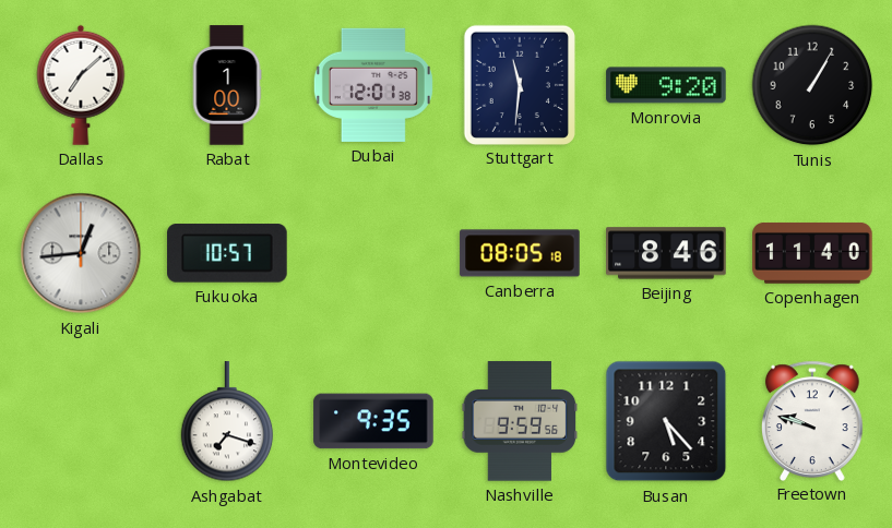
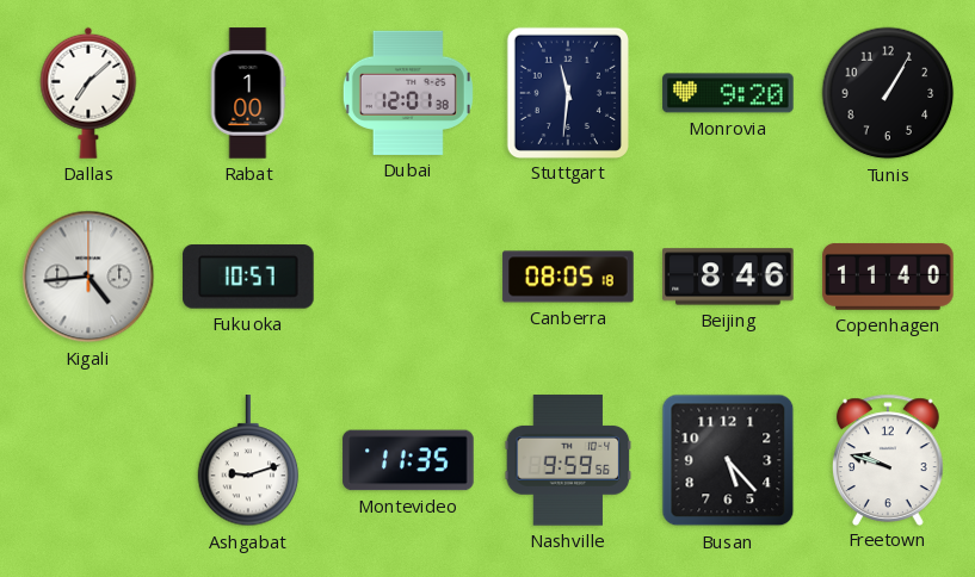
Kigali: 12:44 -> 4:44
Ashgabat: 7:18 -> 9:12
Montevideo: 9:35 -> 11:35
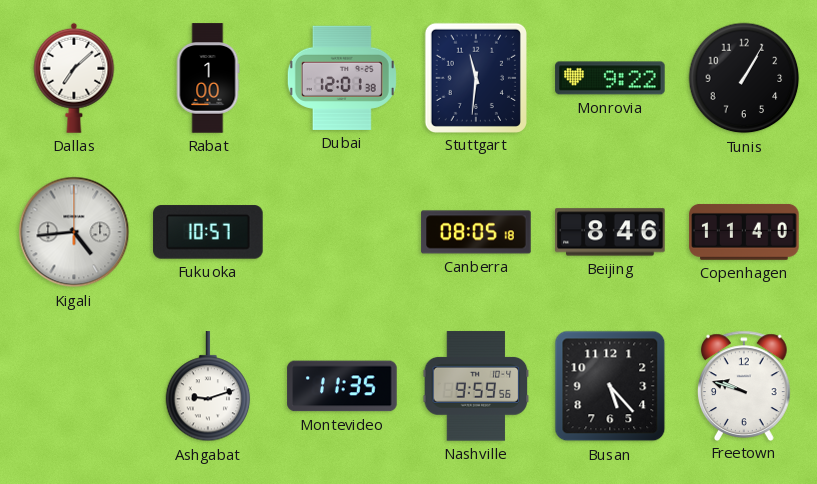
Monrovia: 9:20 -> 9:22
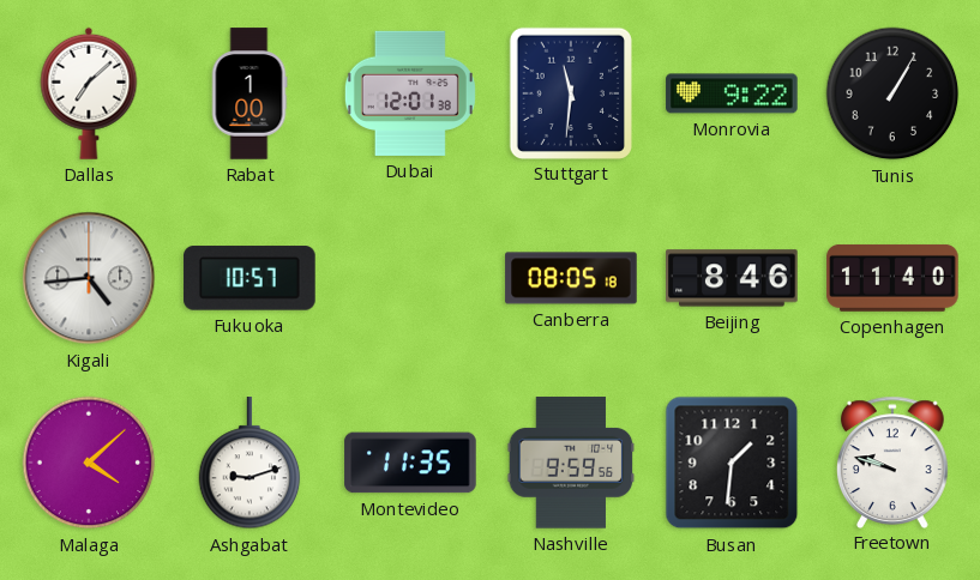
Malaga: none -> 4:08
Busan: 5:23 -> 1:31
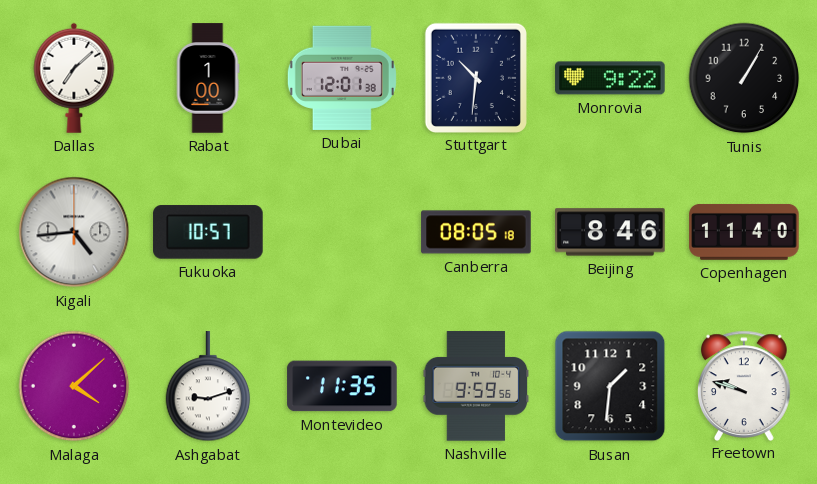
Stuttgart: 11:31 -> 10:31
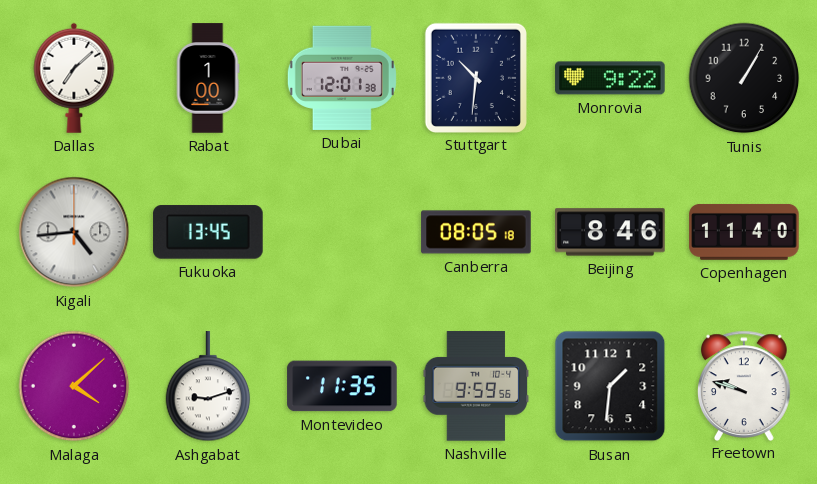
Fukuoka: 10:57 -> 13:45
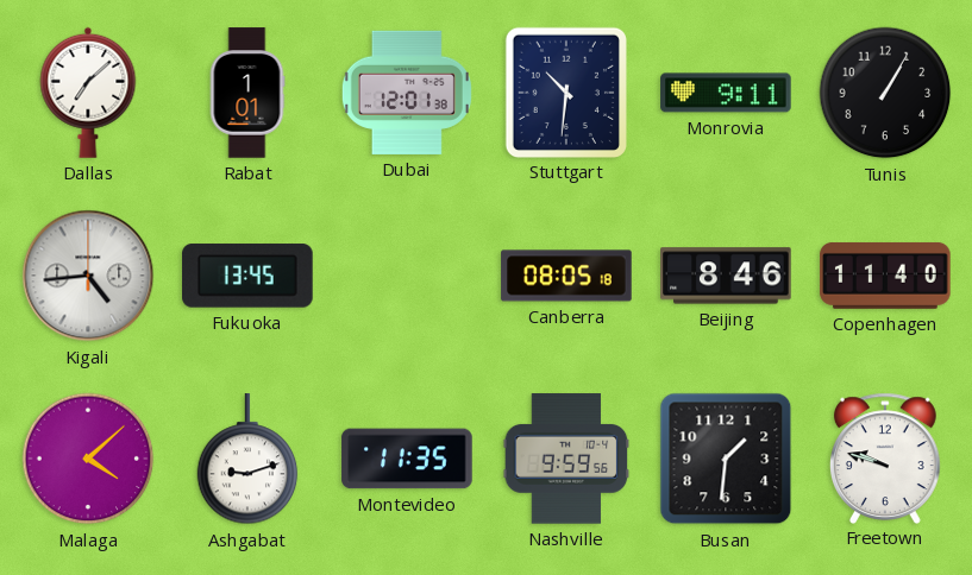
Rabat: 1:00 -> 1:01
Monrovia: 9:22 -> 9:11
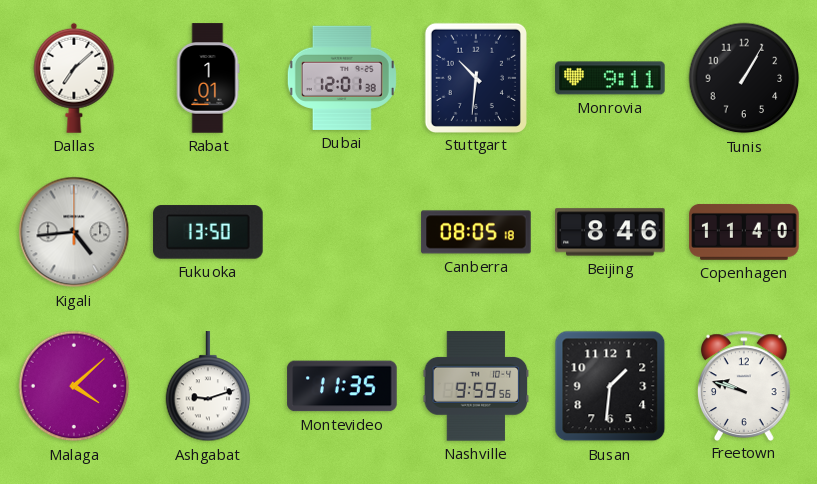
Fukuoka: 13:45 -> 13:50
